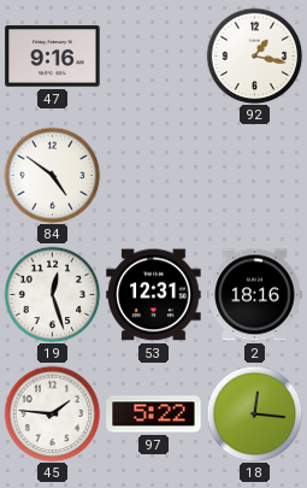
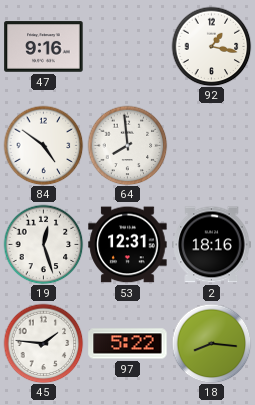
64: none -> 7:59
18: 12:16 -> 8:16
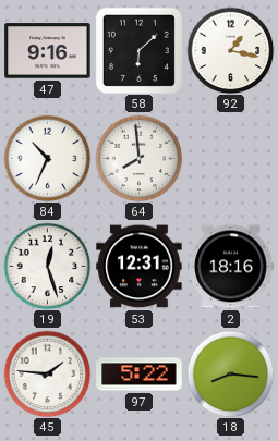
58: none -> 6:08
84: 4:51 -> 10:34
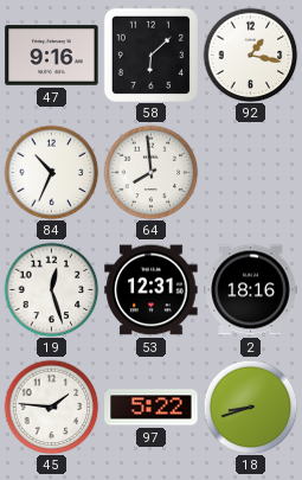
18: 8:16 -> 8:42
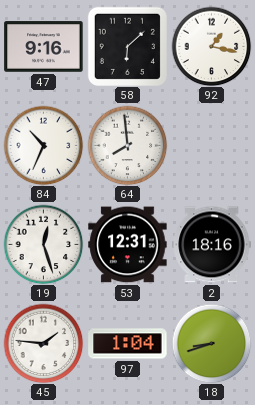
97: 5:22 -> 1:04
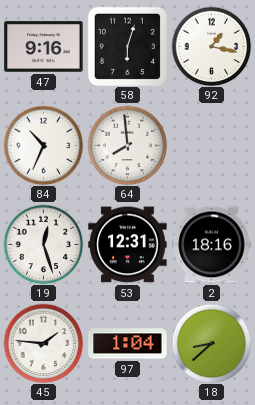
58: 6:08 -> 6:03
18: 8:42 -> 8:38
